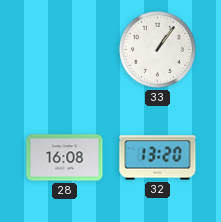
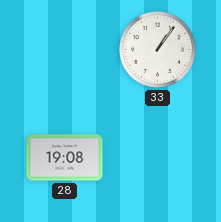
28: 16:08 -> 19:08
32: 13:20 -> none
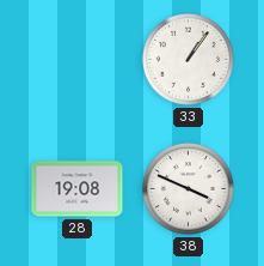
38: none -> 3:49
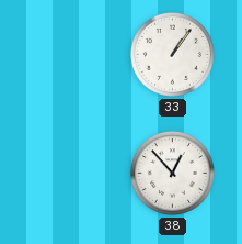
28: 19:08 -> none
38: 3:49 -> 12:53
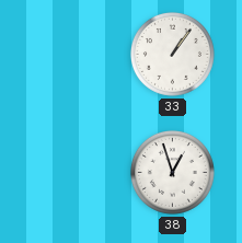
38: 12:53 -> 12:57
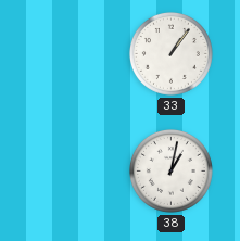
38: 12:57 -> 1:02
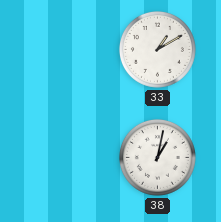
33: 1:06 -> 1:10
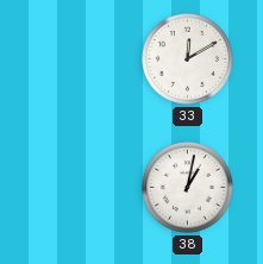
33: 1:10 -> 12:10
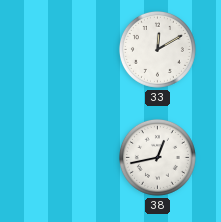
38: 1:02 -> 12:43
